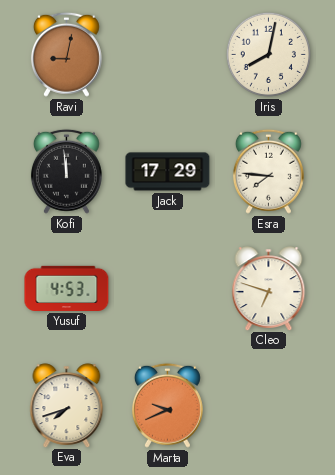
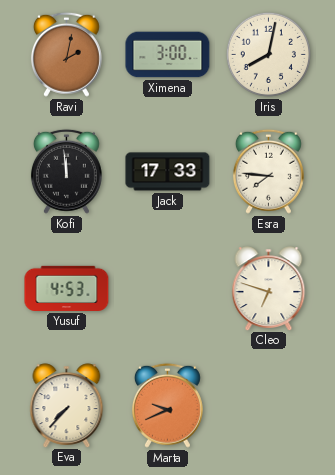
Ravi: 9:02 -> 2:02
Ximena: none -> 3:00
Jack: 17:29 -> 17:33
Eva: 7:42 -> 7:37
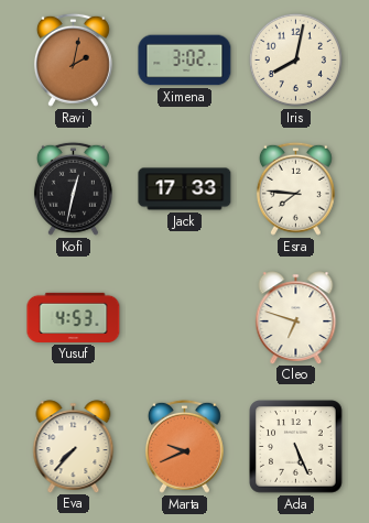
Ximena: 3:00 -> 3:02
Kofi: 11:59 -> 12:32
Ada: none -> 5:26
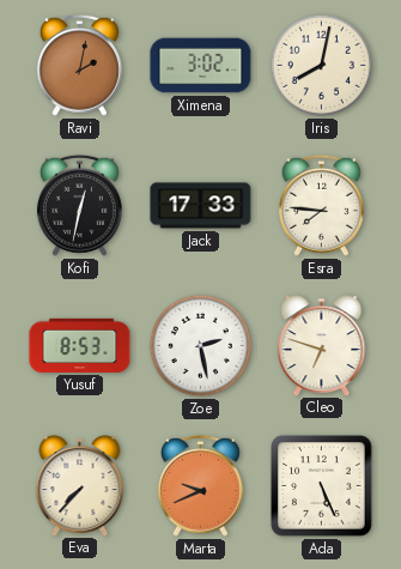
Yusuf: 4:53 -> 8:53
Zoe: none -> 2:28
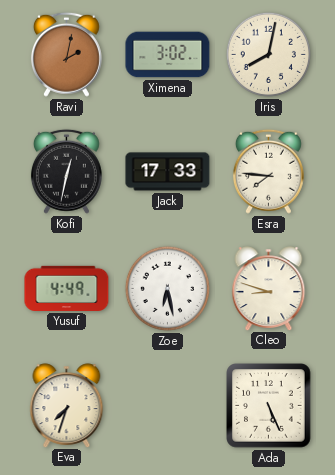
Yusuf: 8:53 -> 4:49
Zoe: 2:28 -> 6:28
Cleo: 6:48 -> 8:48
Eva: 7:37 -> 7:33
Marta: 9:41 -> none
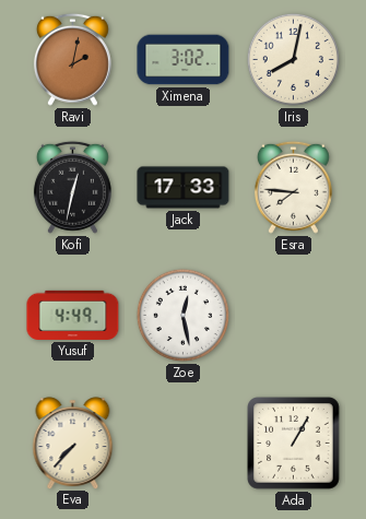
Zoe: 6:28 -> 12:28
Cleo: 8:48 -> none
Eva: 7:33 -> 7:37
Ada: 5:26 -> 1:05
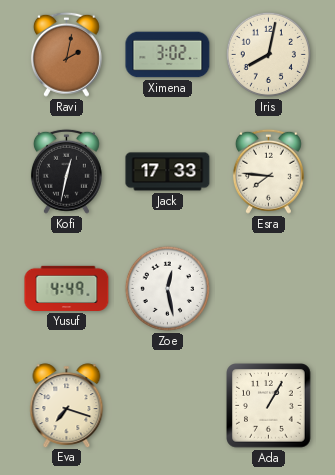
Eva: 7:37 -> 7:18
